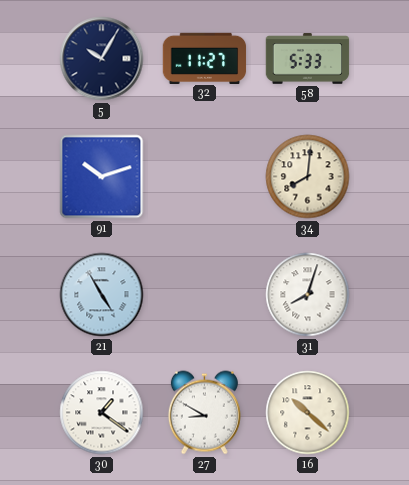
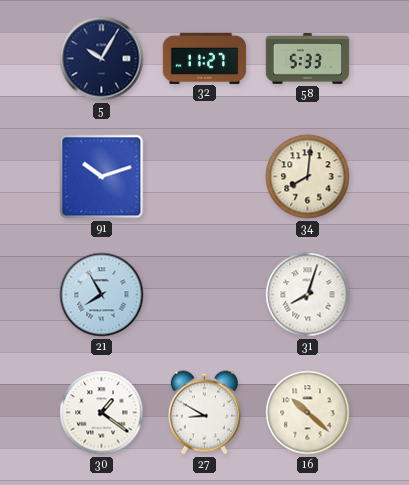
21: 4:55 -> 7:55
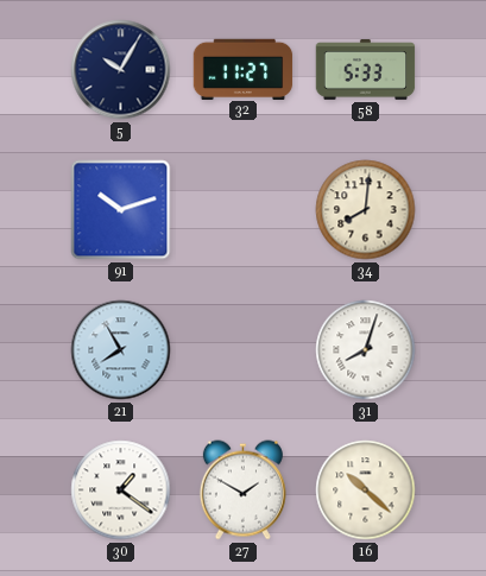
27: 8:50 -> 1:50
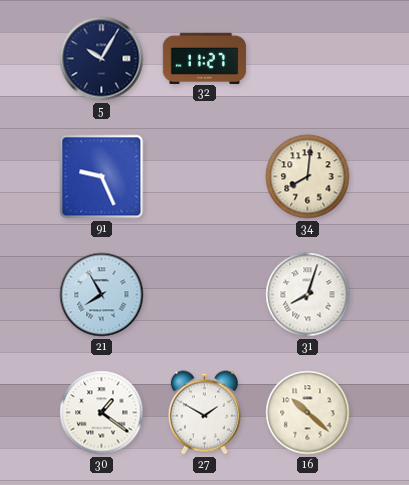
58: 5:33 -> none
91: 10:12 -> 9:26
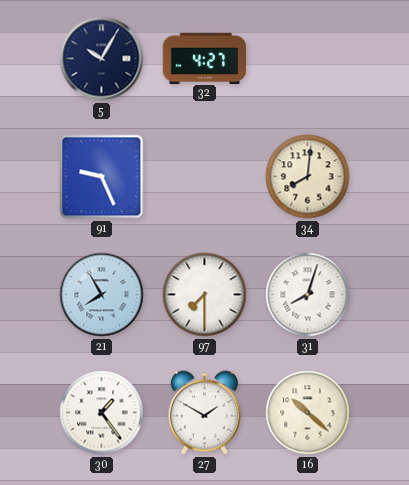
32: 11:27 -> 4:27
97: none -> 7:30
30: 1:21 -> 1:24
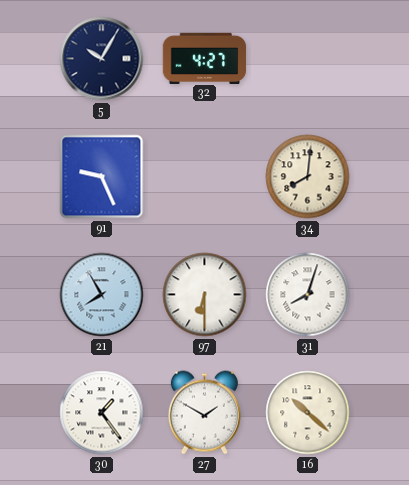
97: 7:30 -> 6:30
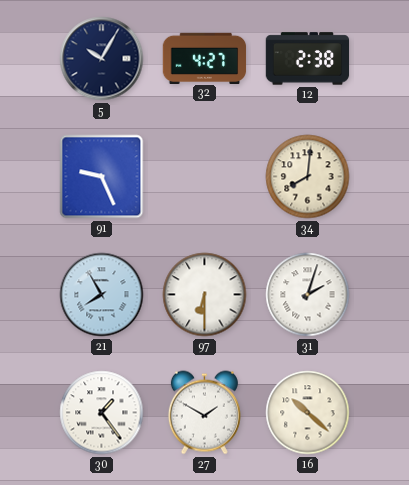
12: none -> 2:38
31: 8:03 -> 2:03
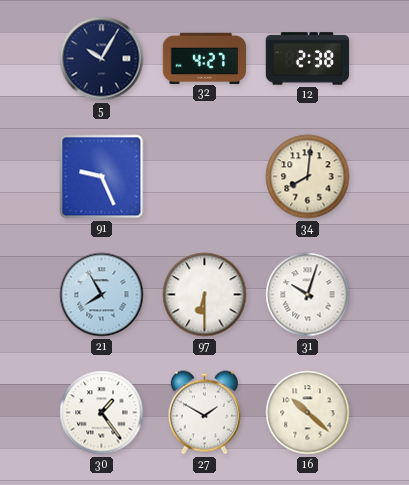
31: 2:03 -> 10:03
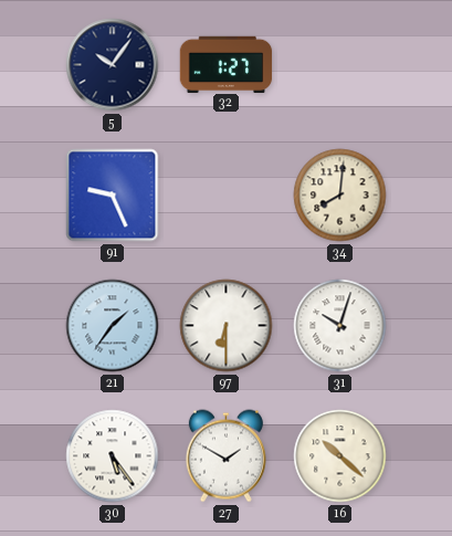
5: 10:05 -> 10:06
32: 4:27 -> 1:27
12: 2:38 -> none
21: 7:55 -> 1:36
30: 1:24 -> 5:24
